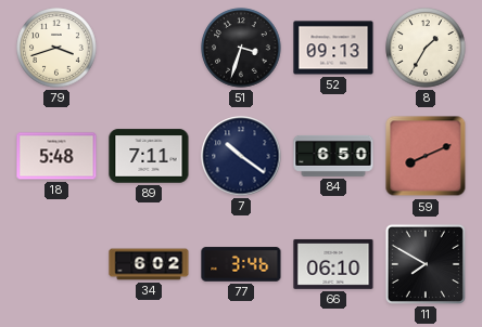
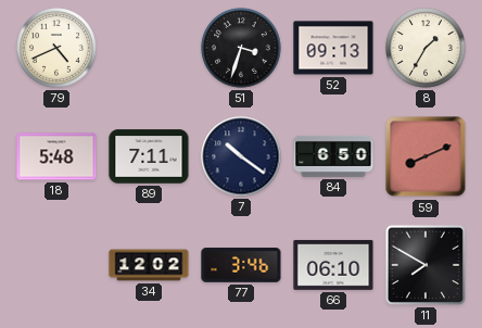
79: 3:42 -> 4:41
34: 6:02 -> 12:02
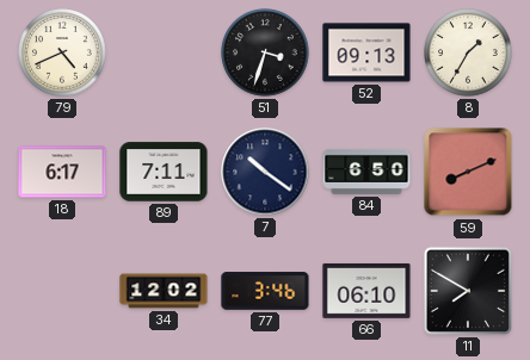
18: 5:48 -> 6:17
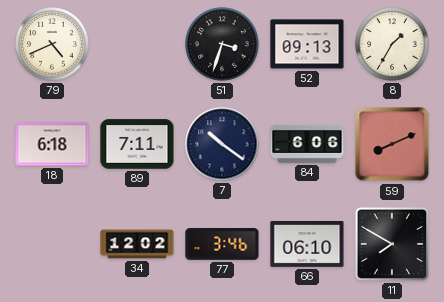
18: 6:17 -> 6:18
84: 6:50 -> 6:06
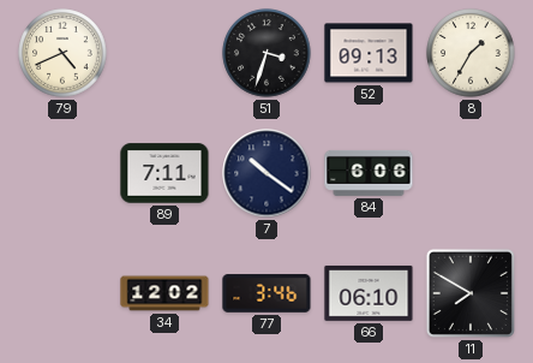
18: 6:18 -> none
59: 8:11 -> none
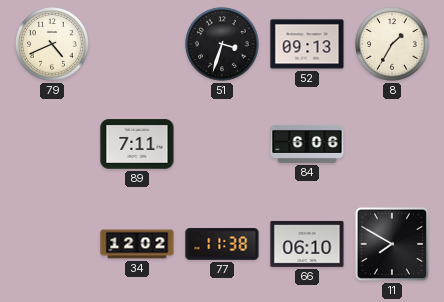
7: 10:21 -> none
77: 3:46 -> 11:38
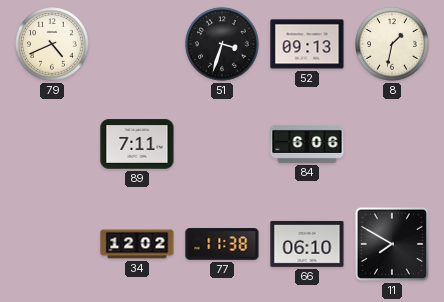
8: 1:35 -> 1:32
